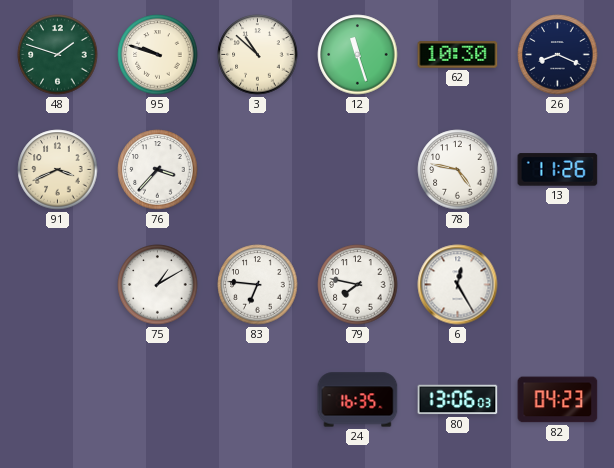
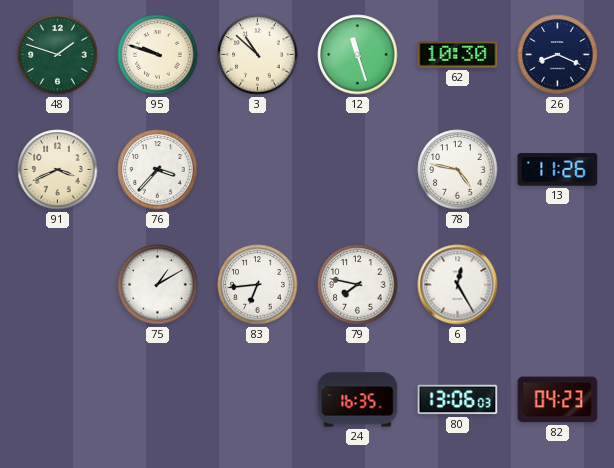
83: 6:46 -> 6:44
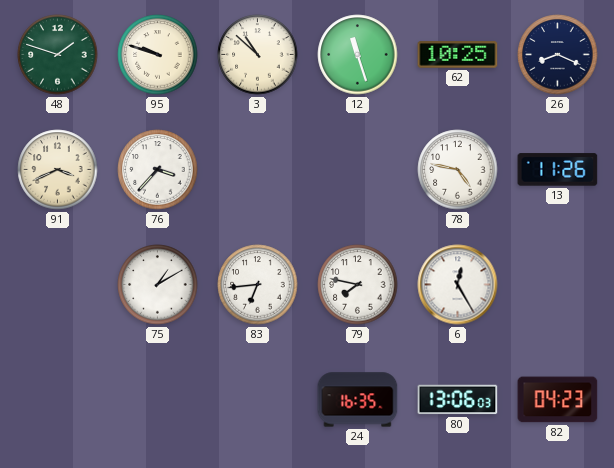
62: 10:30 -> 10:25
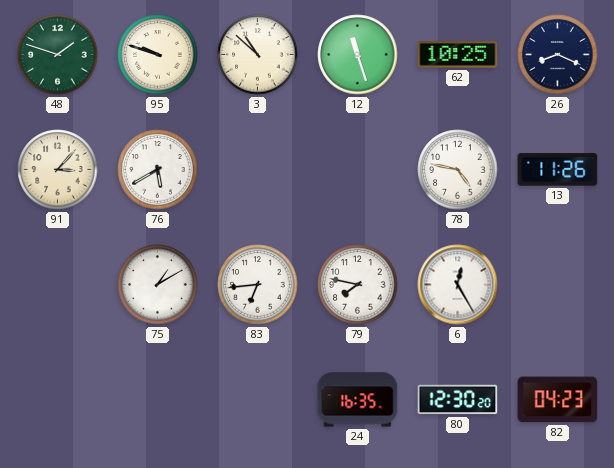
91: 3:41 -> 3:07
76: 3:37 -> 5:40
80: 13:06 -> 12:30
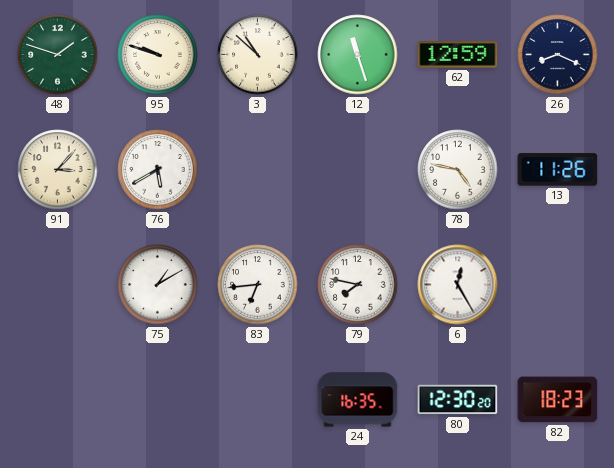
62: 10:25 -> 12:59
82: 04:23 -> 18:23
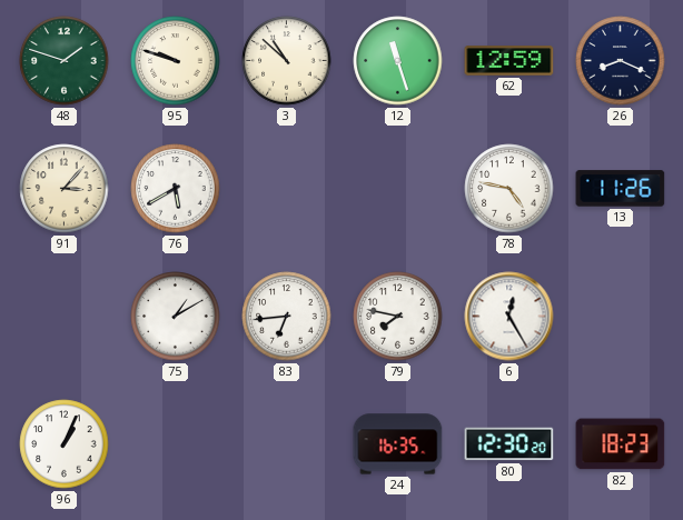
96: none -> 1:04
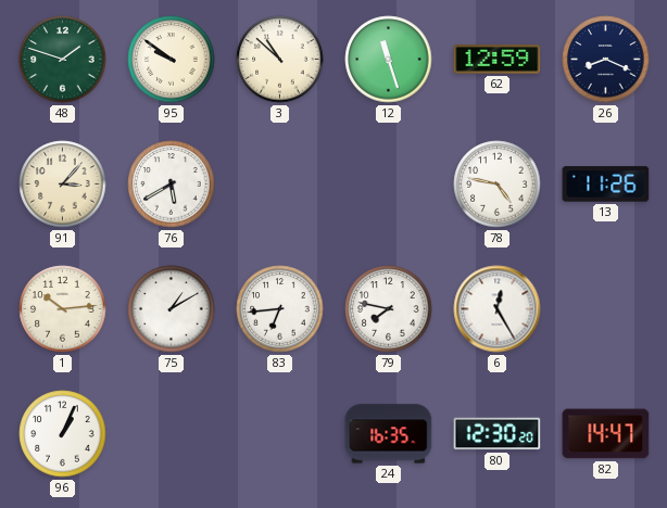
95: 9:48 -> 9:51
1: none -> 10:14
82: 18:23 -> 14:47
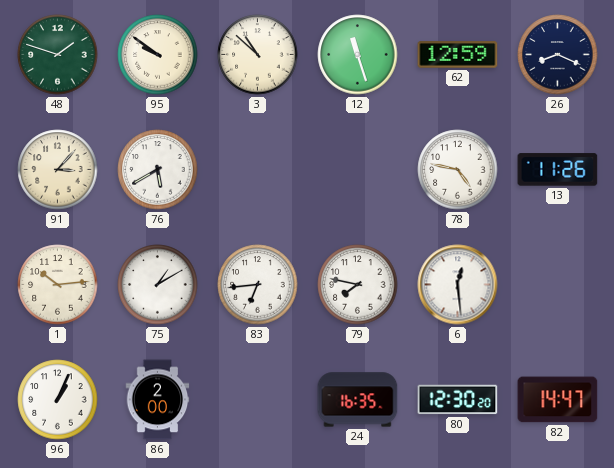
6: 12:25 -> 12:29
86: none -> 2:00
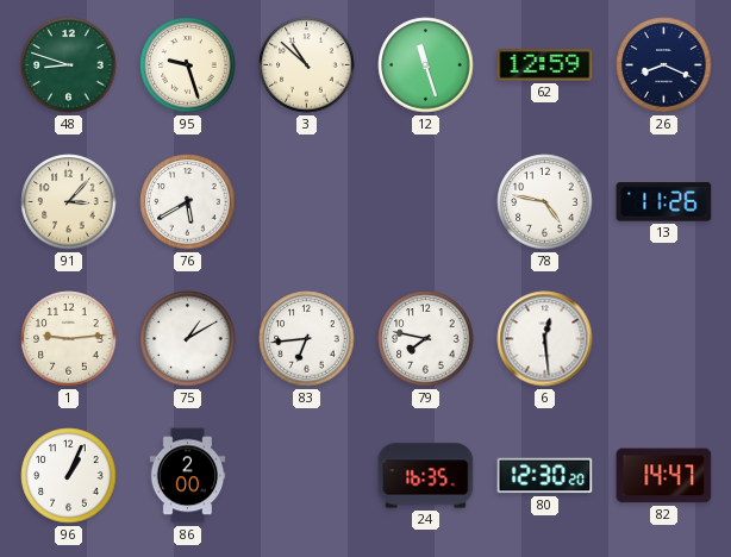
48: 1:48 -> 8:48
95: 9:51 -> 9:27
1: 10:14 -> 9:14
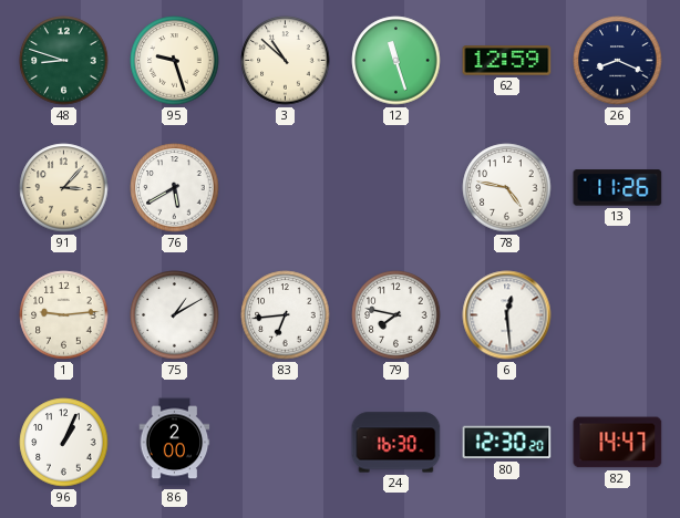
24: 16:35 -> 16:30
